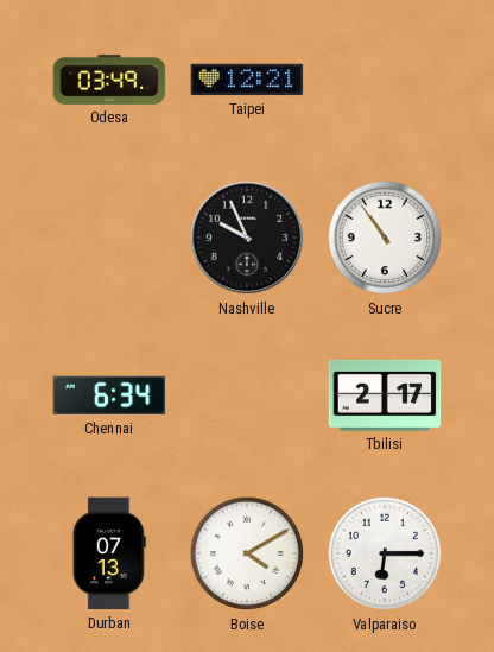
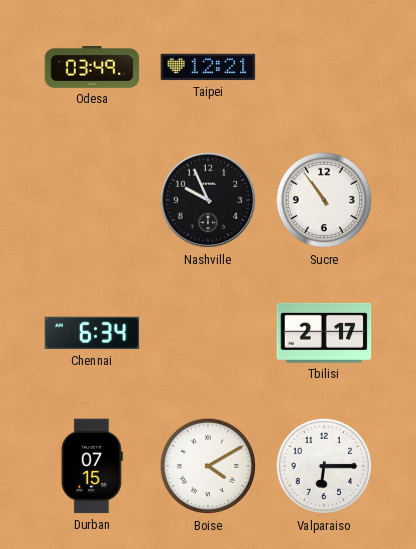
Durban: 07:13 -> 07:15
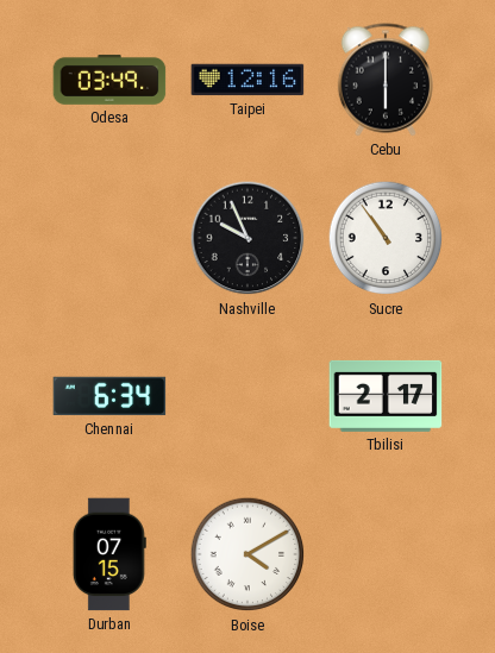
Taipei: 12:21 -> 12:16
Cebu: none -> 6:00
Valparaiso: 6:15 -> none
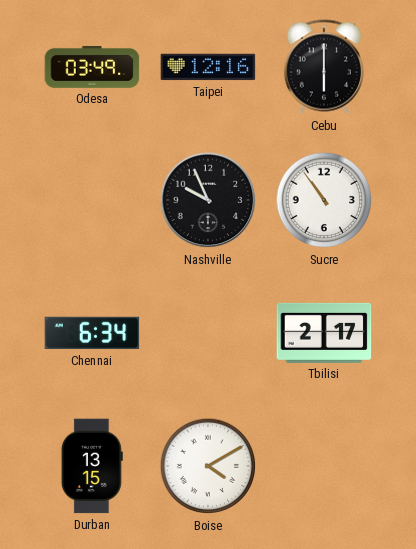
Durban: 07:15 -> 13:15
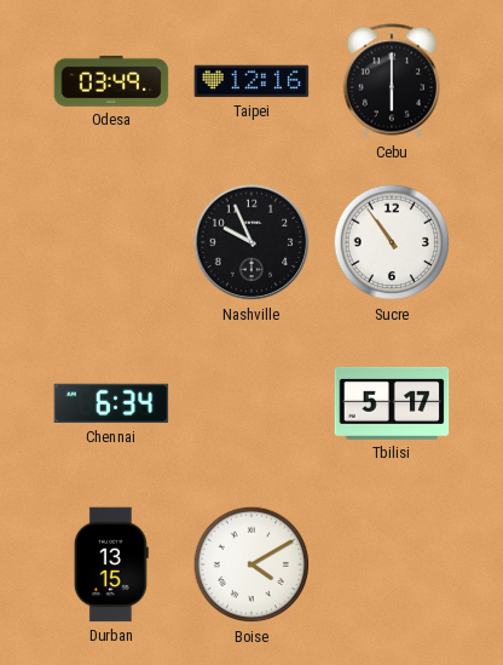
Tbilisi: 2:17 -> 5:17
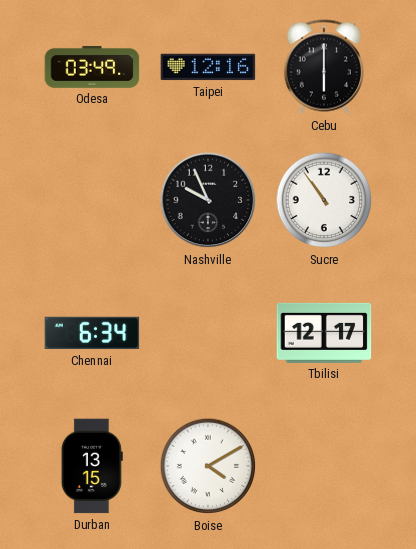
Tbilisi: 5:17 -> 12:17
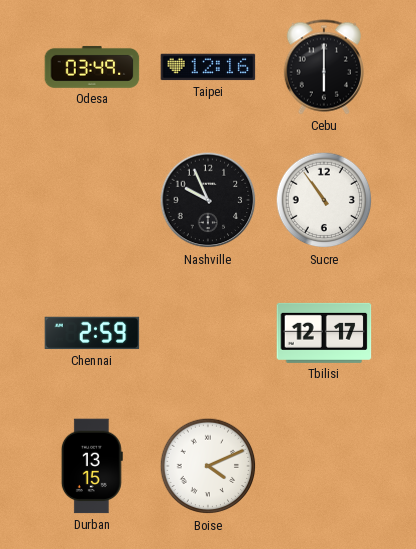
Chennai: 6:34 -> 2:59
Boise: 4:10 -> 4:11
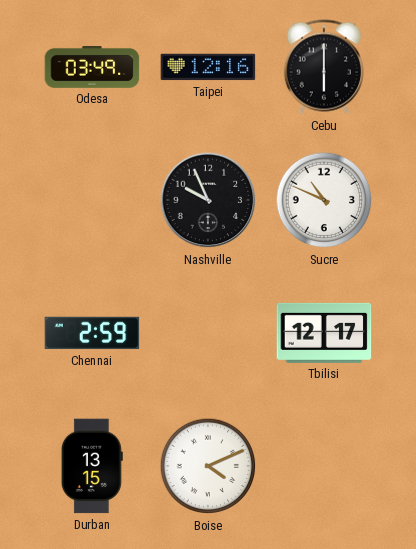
Sucre: 10:54 -> 10:49
